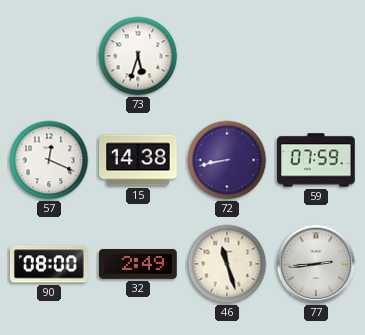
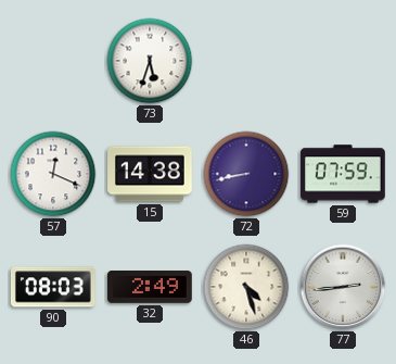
90: 08:00 -> 08:03
46: 11:27 -> 4:27
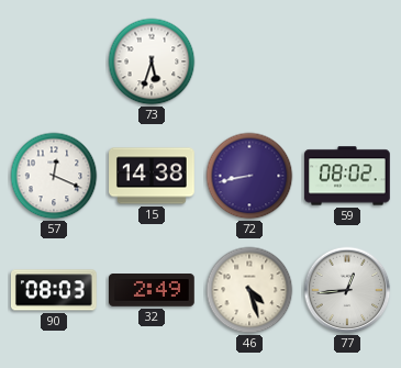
59: 07:59 -> 08:02
77: 2:44 -> 12:44
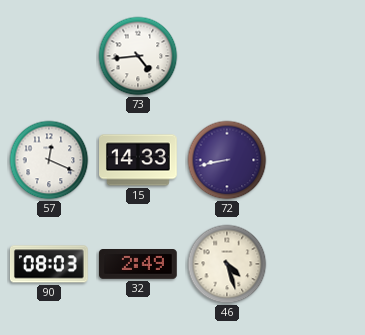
73: 5:33 -> 4:44
15: 14:38 -> 14:33
59: 08:02 -> none
77: 12:44 -> none
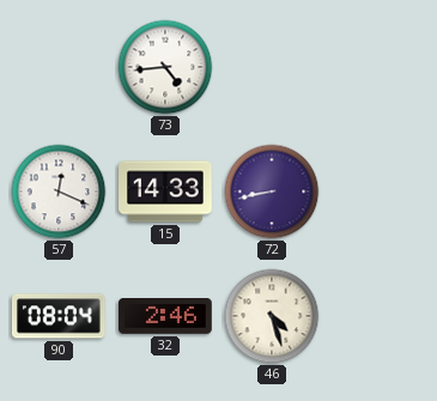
90: 08:03 -> 08:04
32: 2:49 -> 2:46
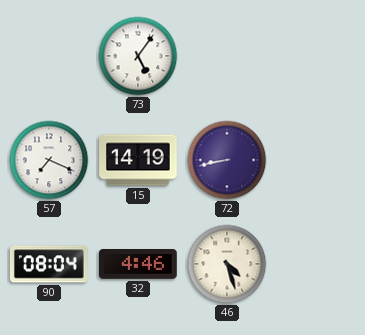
73: 4:44 -> 5:06
57: 12:19 -> 7:19
15: 14:33 -> 14:19
32: 2:46 -> 4:46
